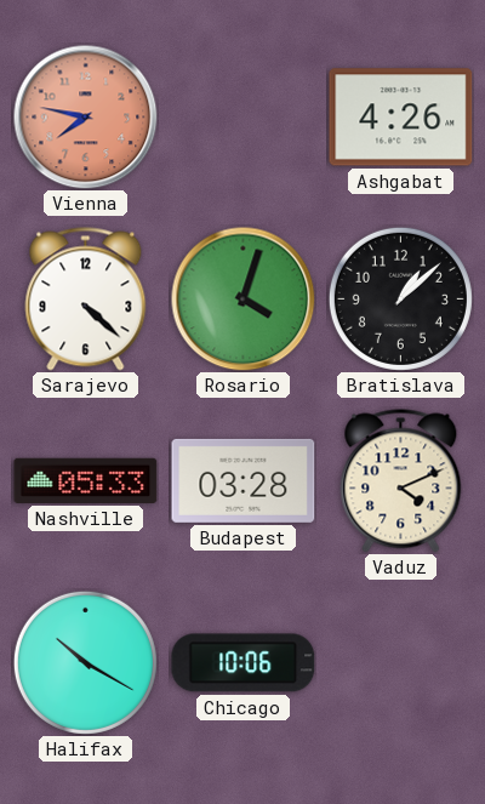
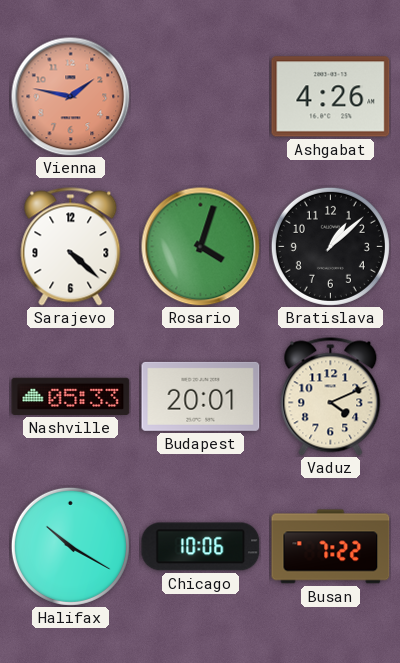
Vienna: 7:47 -> 1:47
Budapest: 03:28 -> 20:01
Busan: none -> 7:22
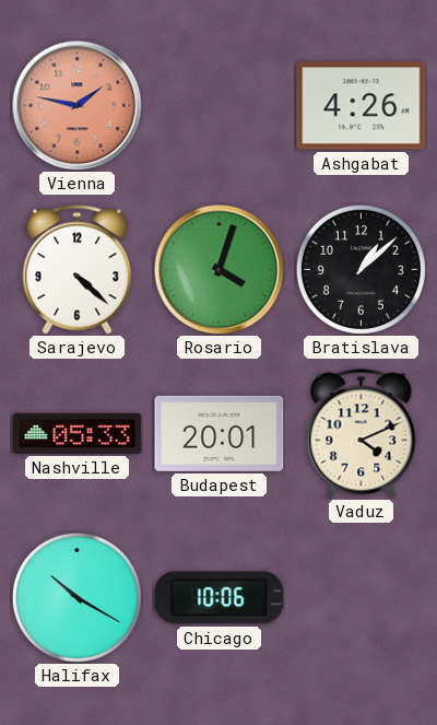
Busan: 7:22 -> none
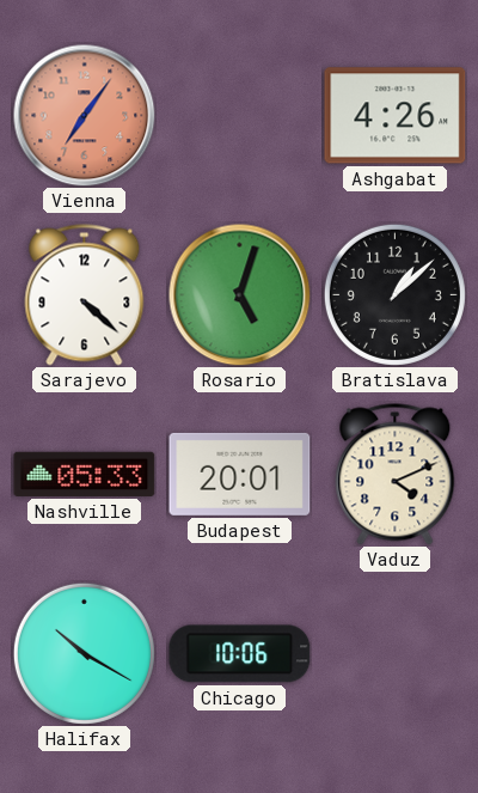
Vienna: 1:47 -> 7:06
Rosario: 4:03 -> 5:03
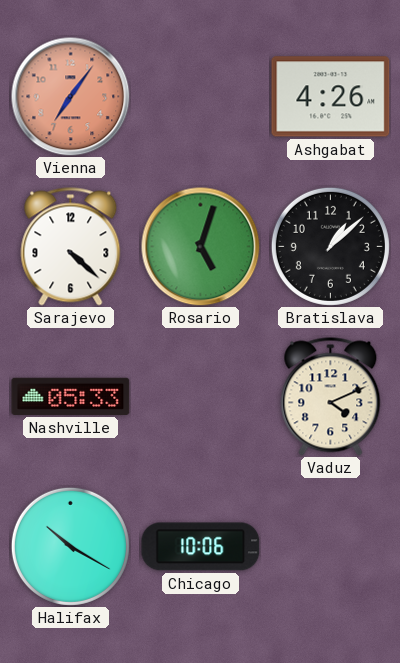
Budapest: 20:01 -> none
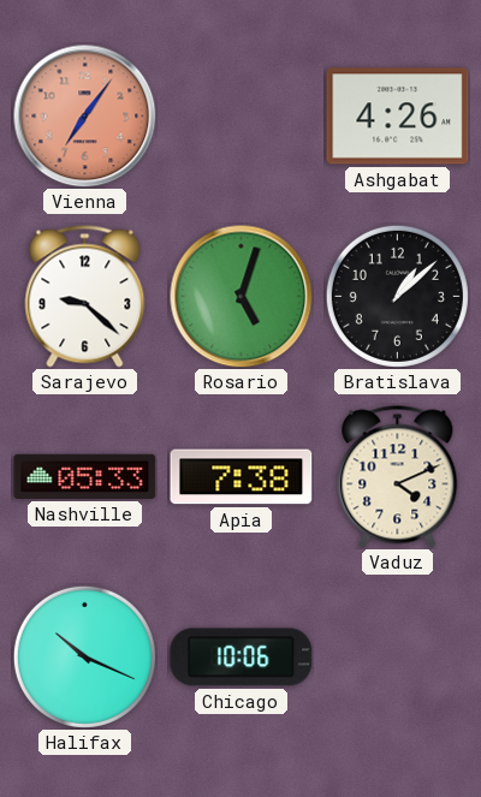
Sarajevo: 4:22 -> 9:22
Apia: none -> 7:38
Halifax: 10:20 -> 10:19
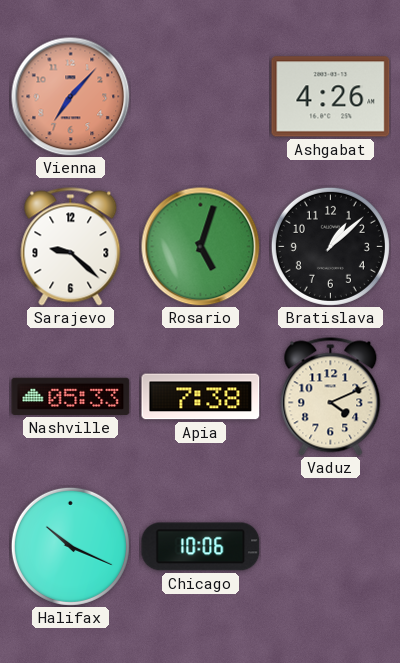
Vienna: 7:06 -> 7:07
